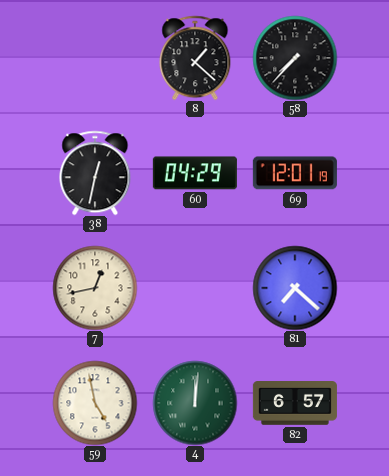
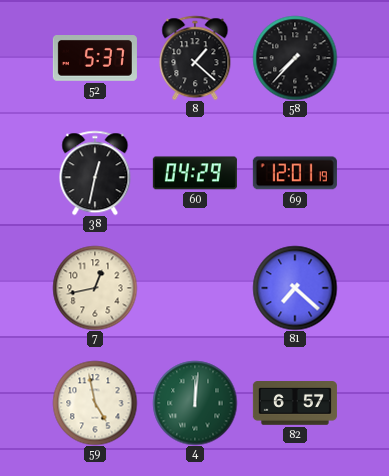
52: none -> 5:37
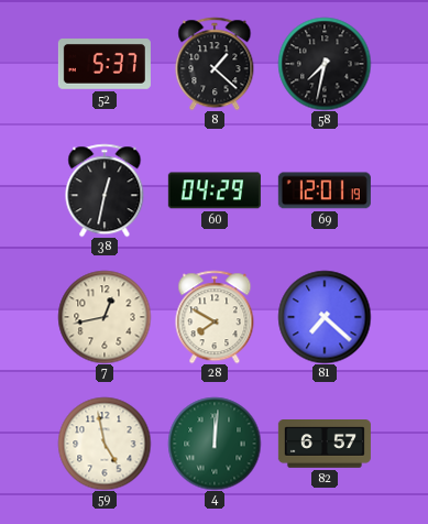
58: 7:37 -> 7:32
28: none -> 7:50
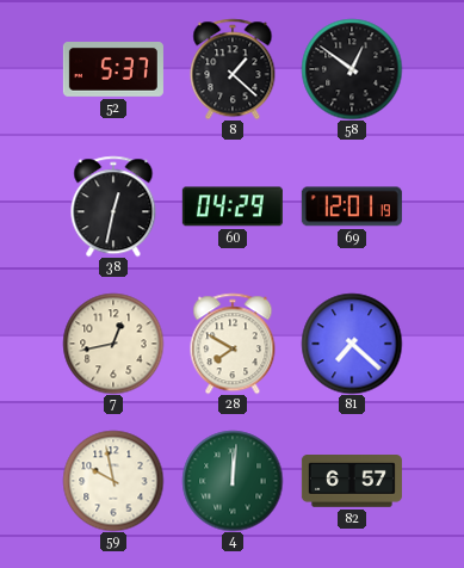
58: 7:32 -> 12:51
59: 4:58 -> 9:58
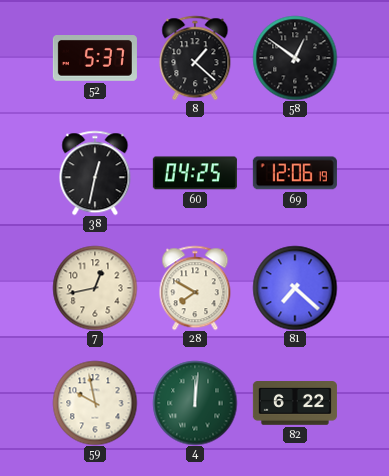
60: 04:29 -> 04:25
69: 12:01 -> 12:06
82: 6:57 -> 6:22
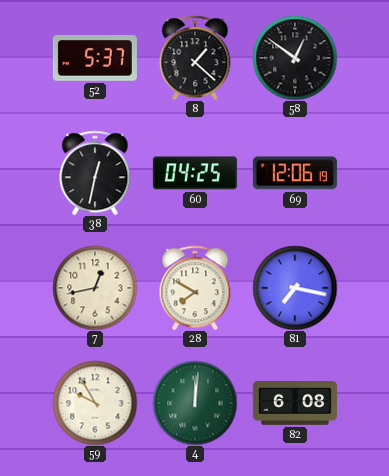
81: 7:22 -> 7:17
59: 9:58 -> 9:55
82: 6:22 -> 6:08
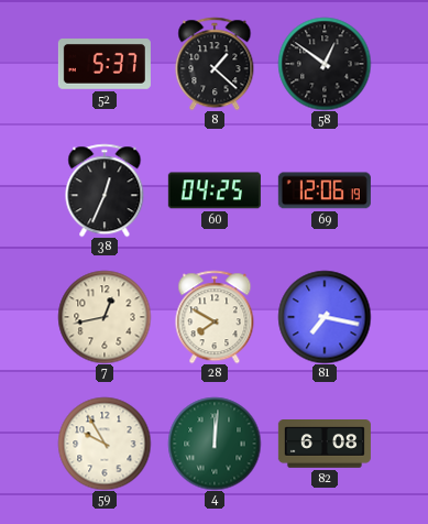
38: 12:32 -> 12:34
